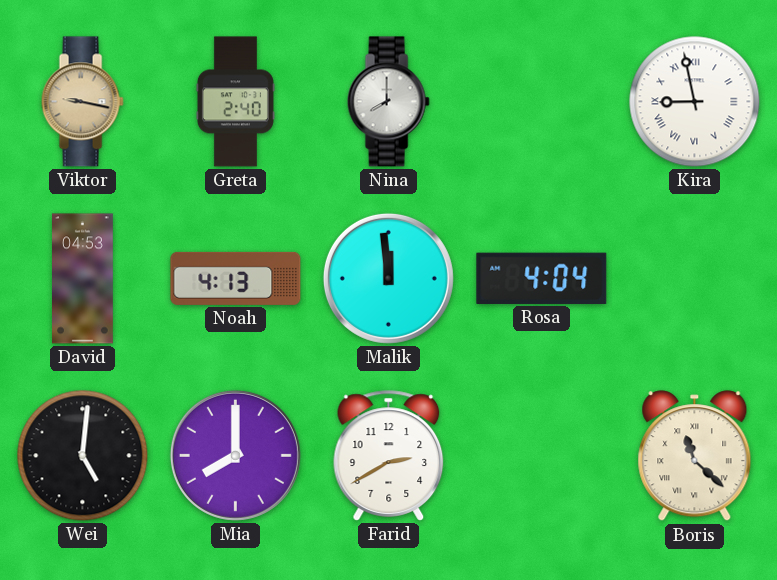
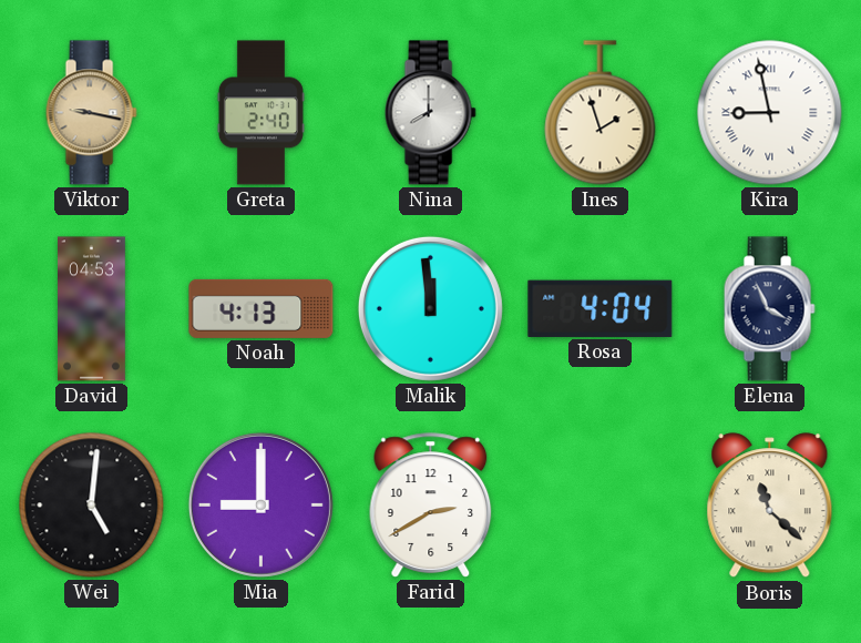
Ines: none -> 1:57
Elena: none -> 3:56
Mia: 8:00 -> 9:00
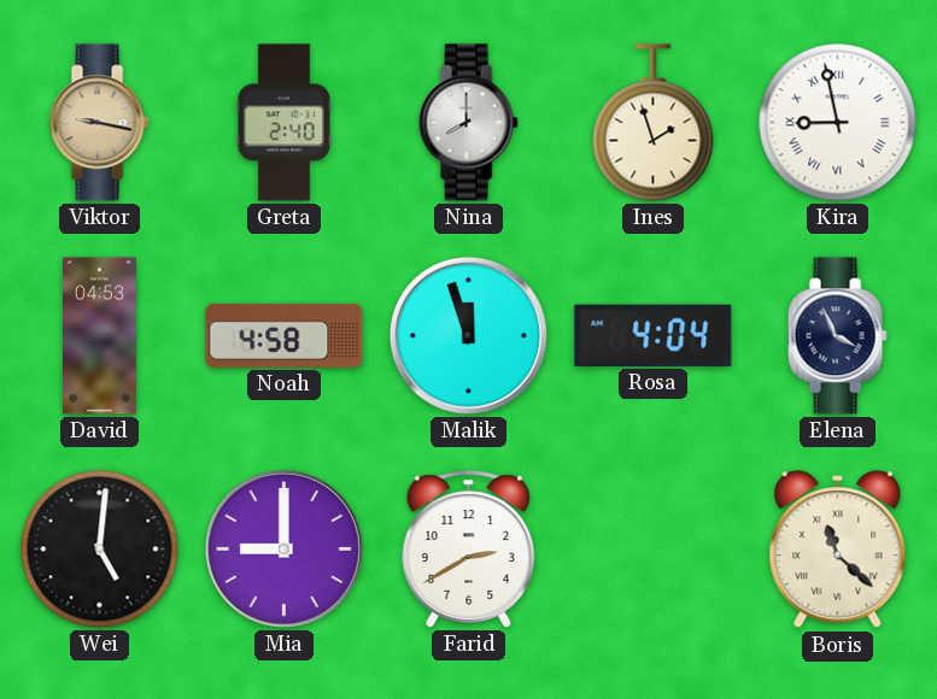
Noah: 4:13 -> 4:58
Malik: 11:59 -> 11:57
